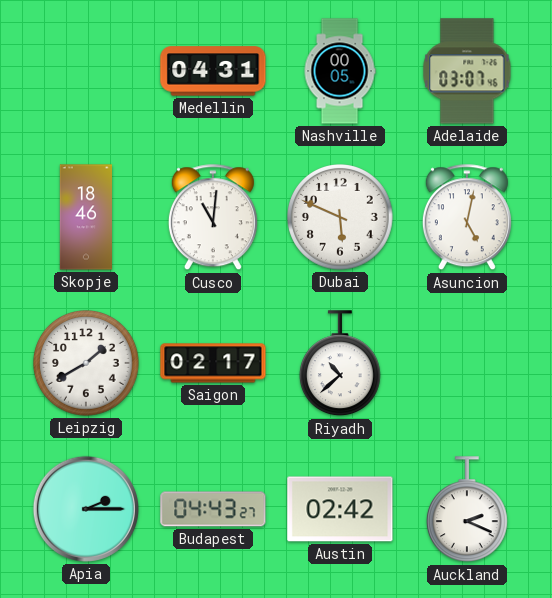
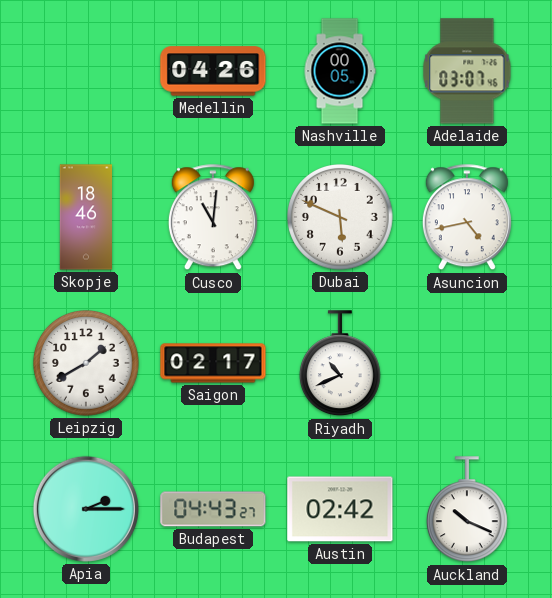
Medellin: 04:31 -> 04:26
Asuncion: 5:02 -> 4:43
Riyadh: 10:38 -> 10:41
Auckland: 2:19 -> 10:19
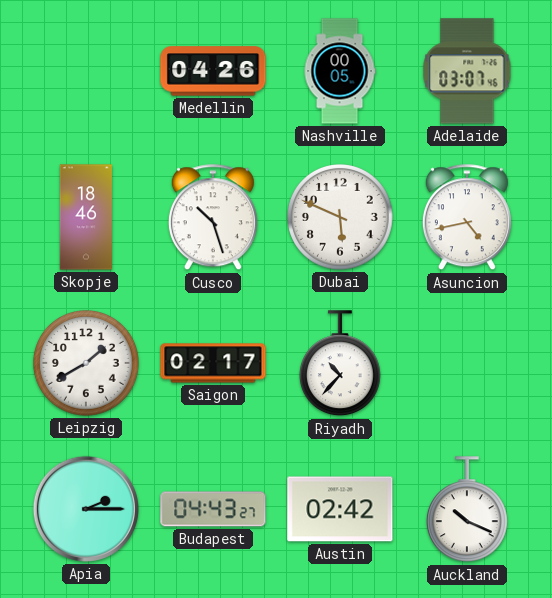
Cusco: 11:01 -> 10:27
Riyadh: 10:41 -> 10:37
